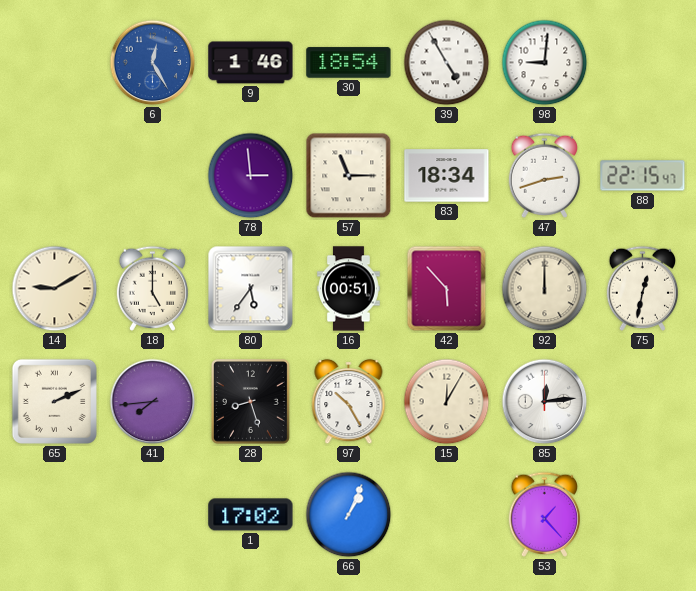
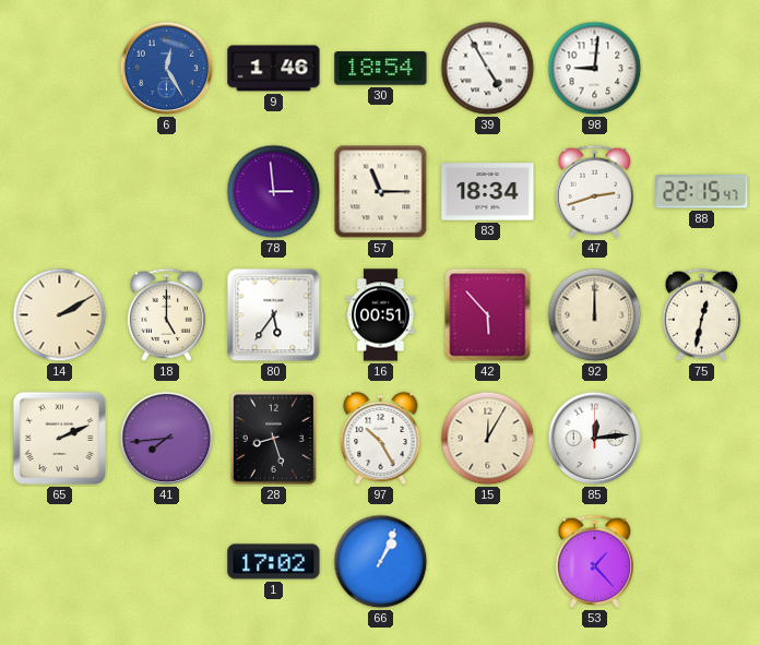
14: 9:10 -> 2:10
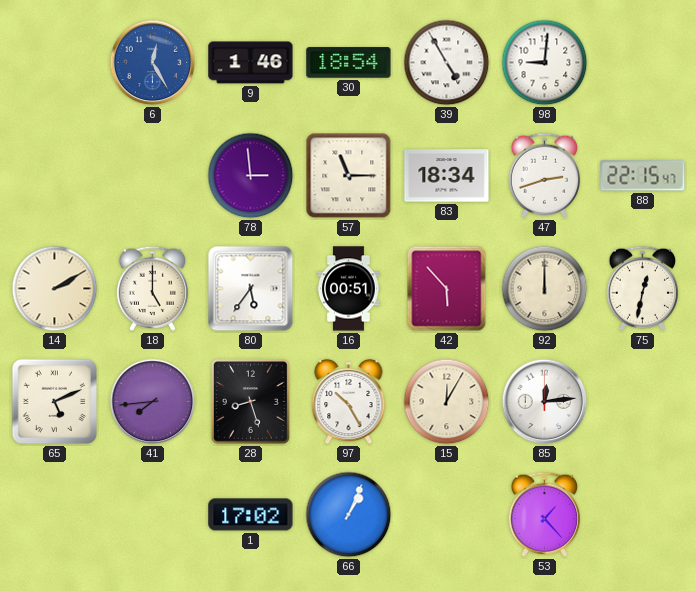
65: 2:11 -> 5:11
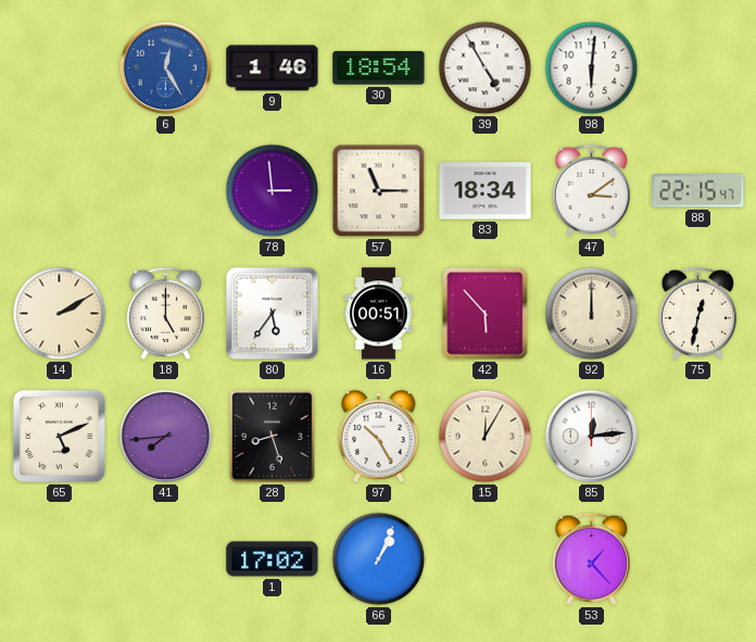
98: 9:01 -> 6:01
47: 2:42 -> 3:09
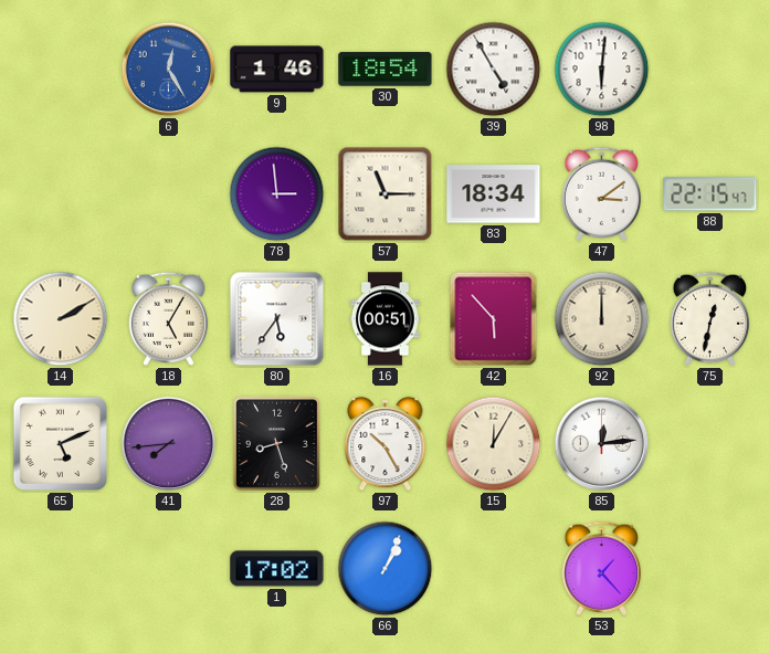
18: 5:00 -> 5:05
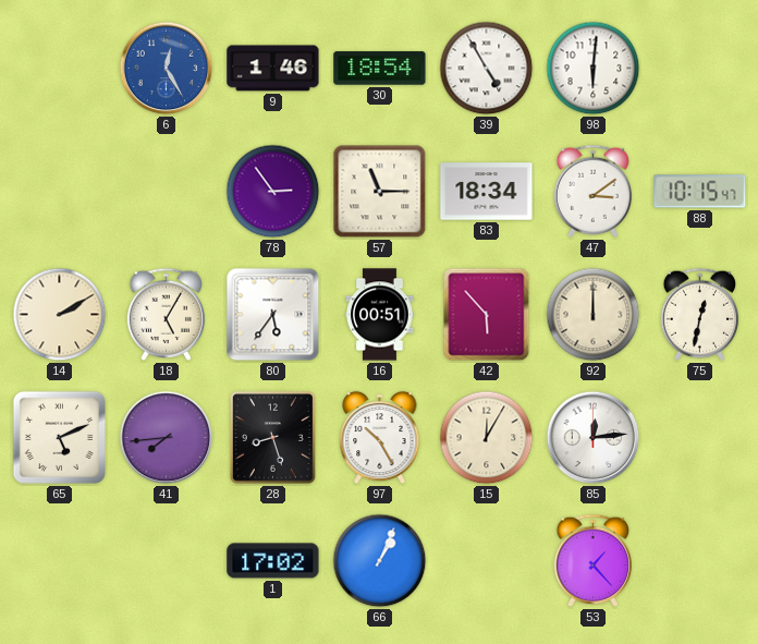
78: 2:59 -> 2:54
88: 22:15 -> 10:15
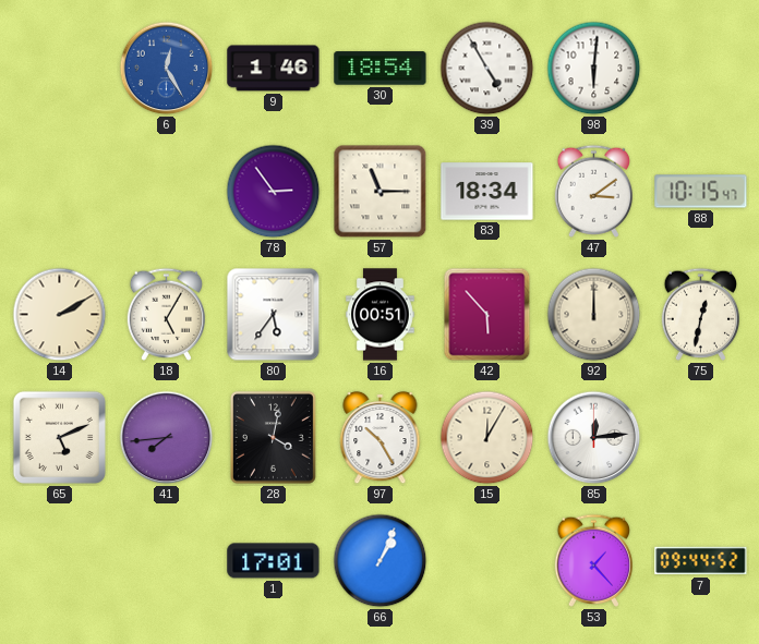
28: 8:27 -> 4:02
1: 17:02 -> 17:01
7: none -> 09:44
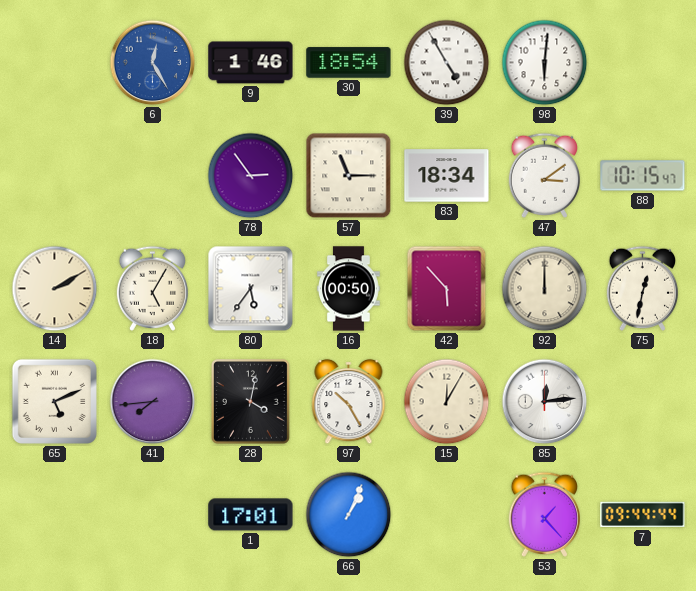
16: 00:51 -> 00:50
7: 09:44:52 -> 09:44:44
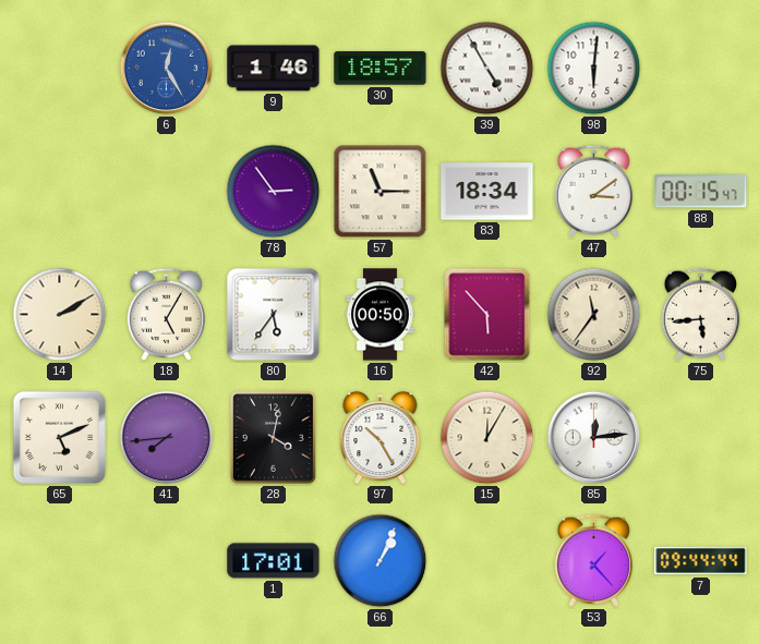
30: 18:54 -> 18:57
88: 10:15 -> 00:15
92: 12:00 -> 11:36
75: 12:32 -> 5:44
